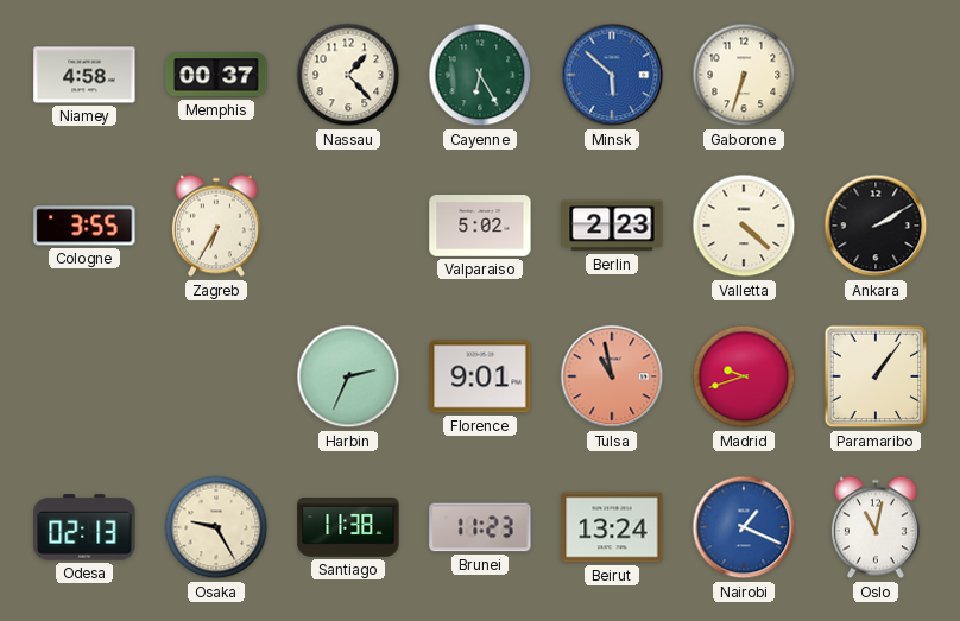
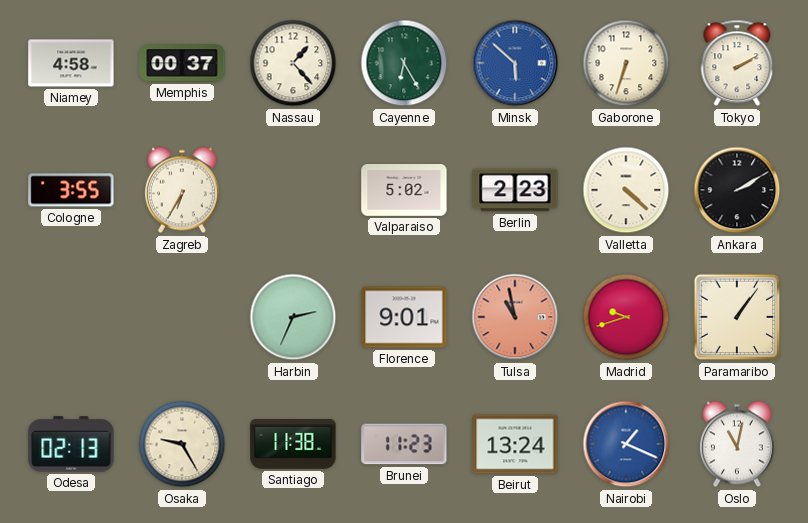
Tokyo: none -> 2:10
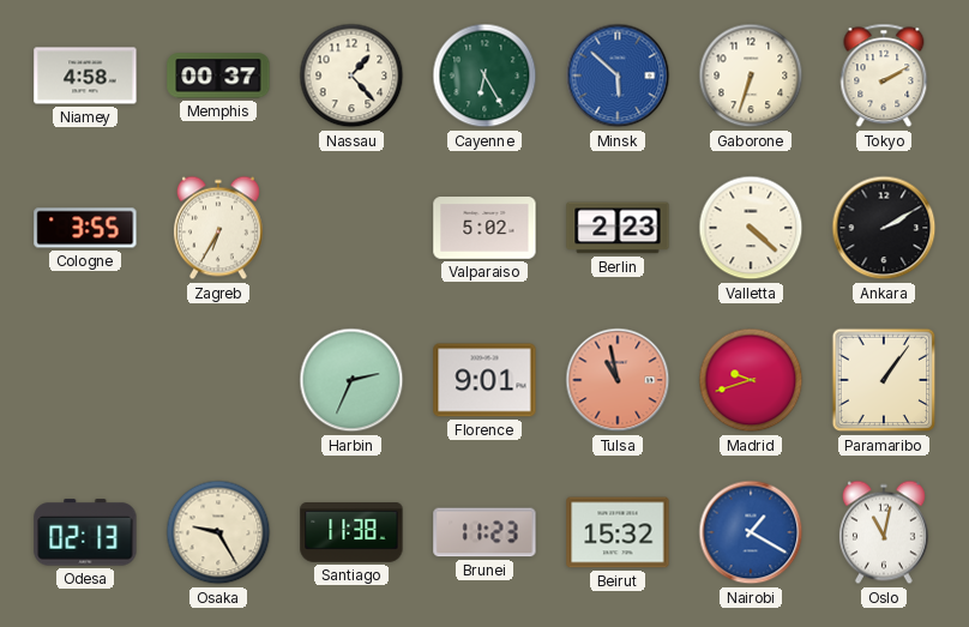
Beirut: 13:24 -> 15:32
Nairobi: 1:19 -> 1:20
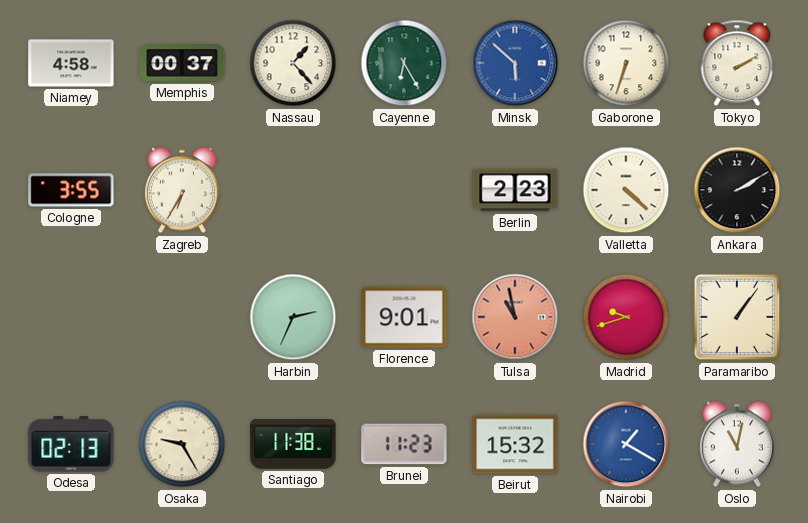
Valparaiso: 5:02 -> none
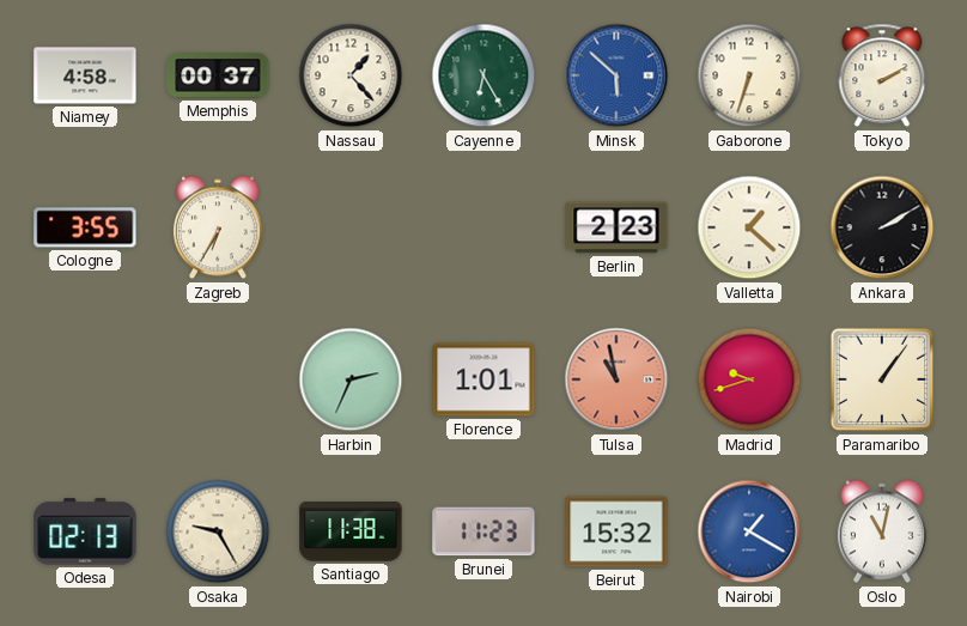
Valletta: 4:22 -> 1:22
Florence: 9:01 -> 1:01
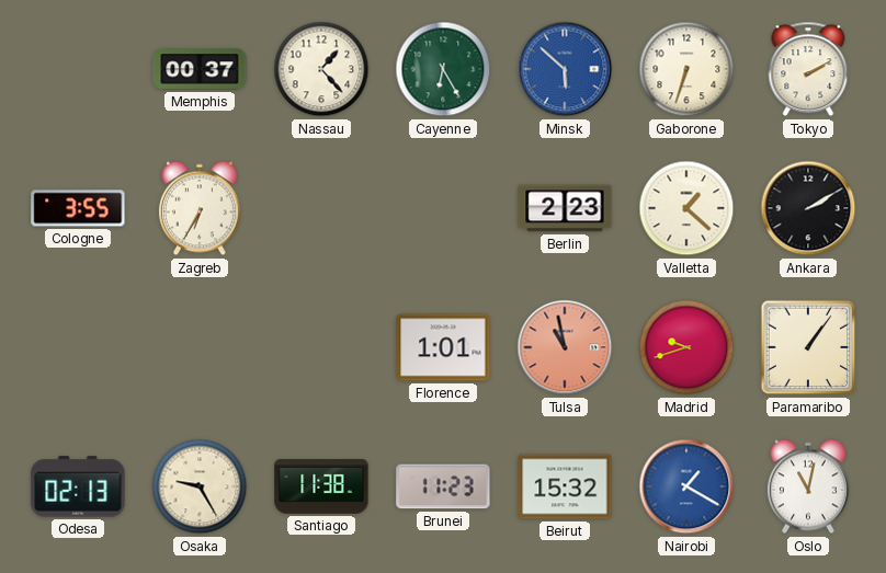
Niamey: 4:58 -> none
Harbin: 2:34 -> none
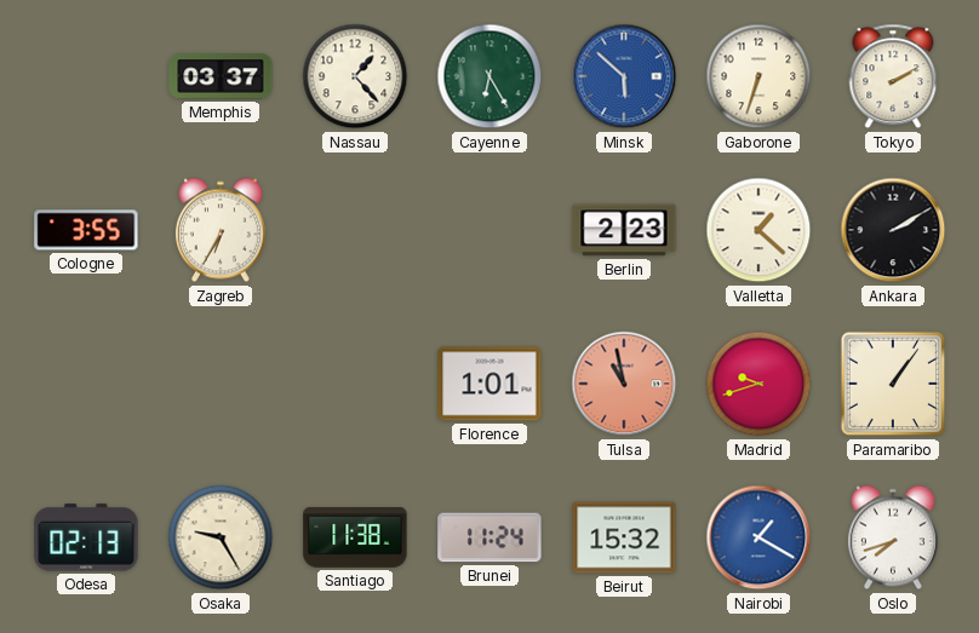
Memphis: 00:37 -> 03:37
Brunei: 11:23 -> 11:24
Oslo: 11:02 -> 7:42
